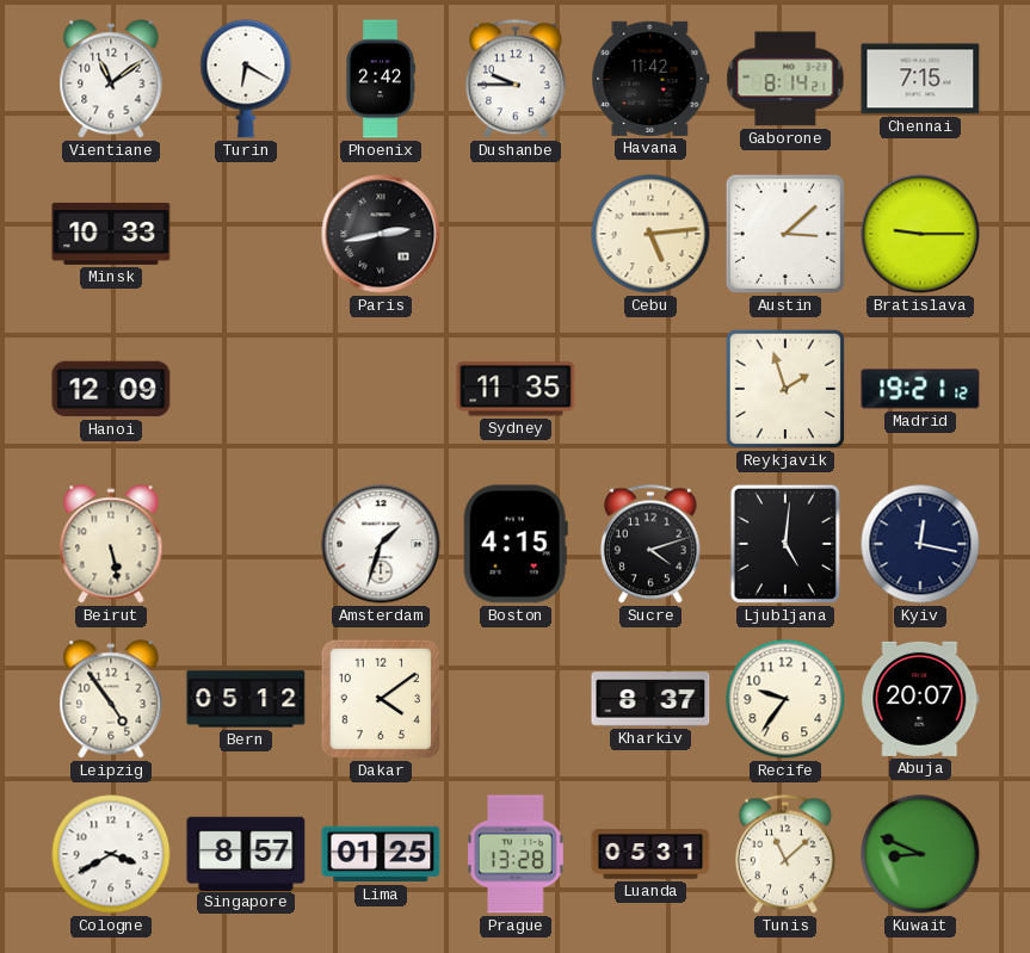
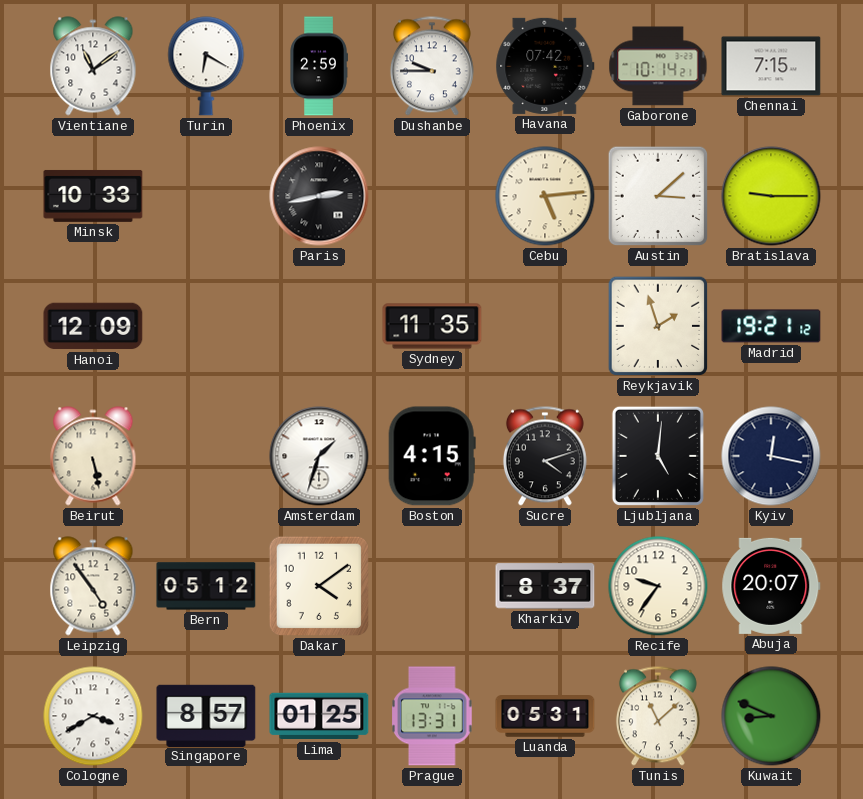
Phoenix: 2:42 -> 2:59
Havana: 11:42 -> 07:42
Gaborone: 8:14 -> 10:14
Prague: 13:28 -> 13:31
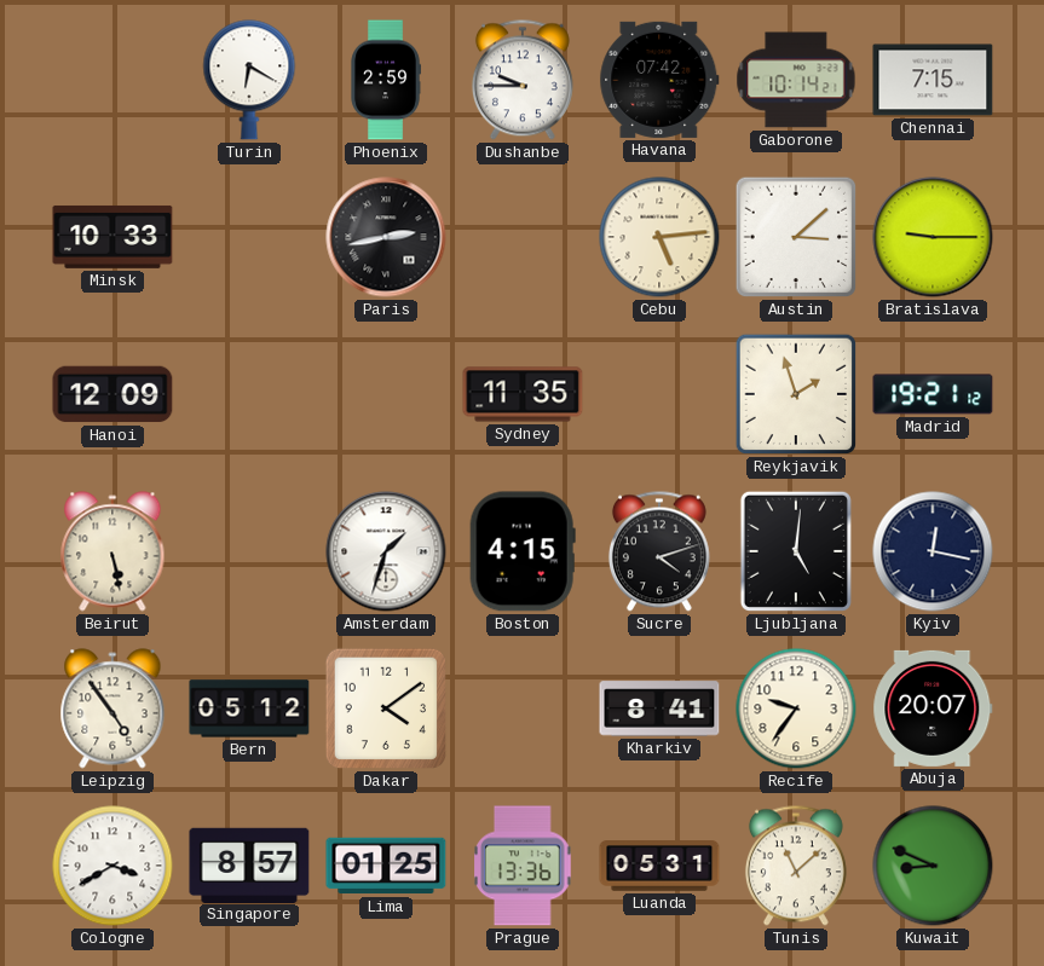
Vientiane: 11:09 -> none
Kharkiv: 8:37 -> 8:41
Prague: 13:31 -> 13:36
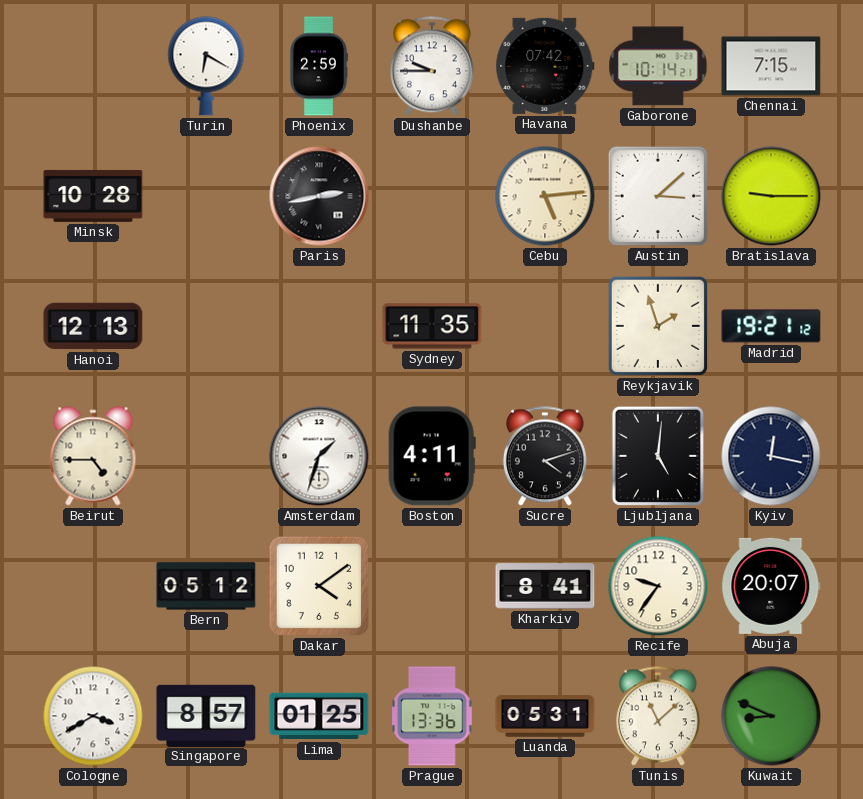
Minsk: 10:33 -> 10:28
Hanoi: 12:09 -> 12:13
Beirut: 5:28 -> 4:45
Boston: 4:15 -> 4:11
Leipzig: 4:54 -> none
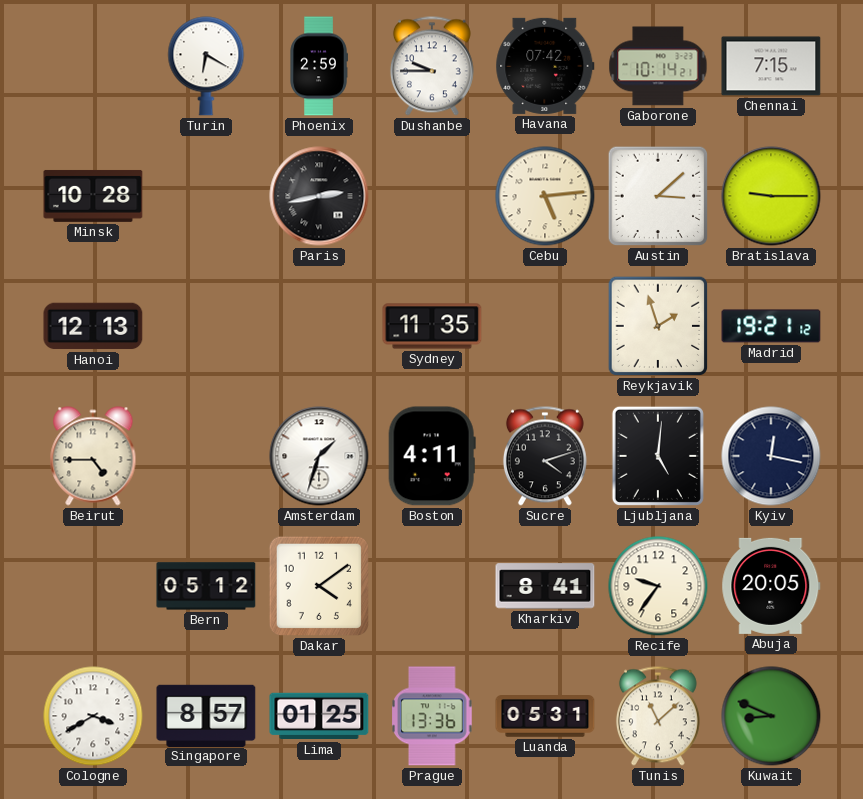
Abuja: 20:07 -> 20:05
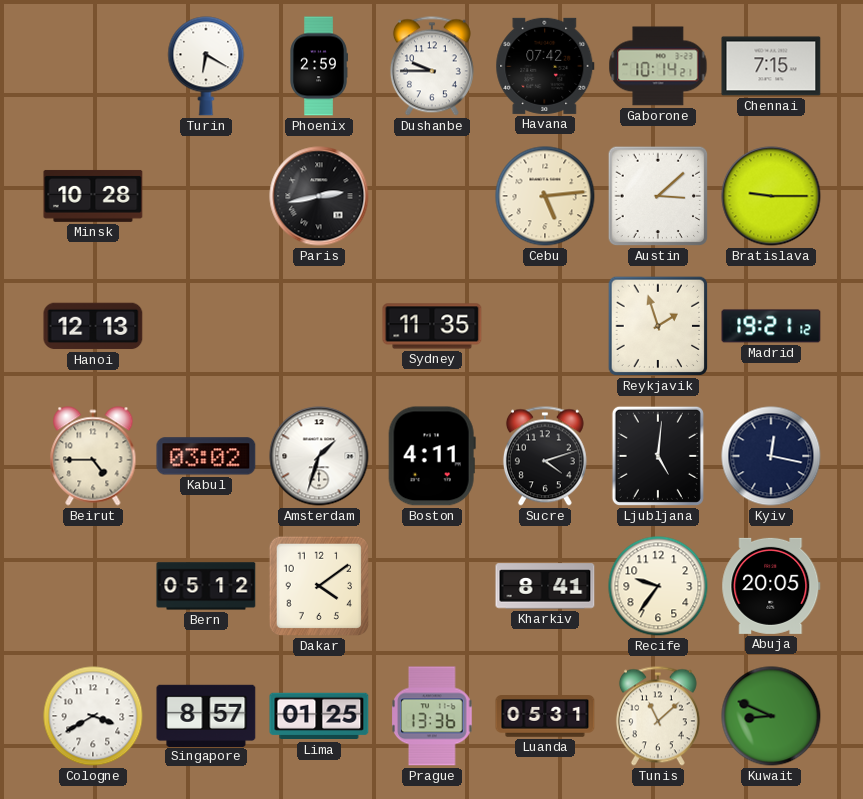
Kabul: none -> 03:02
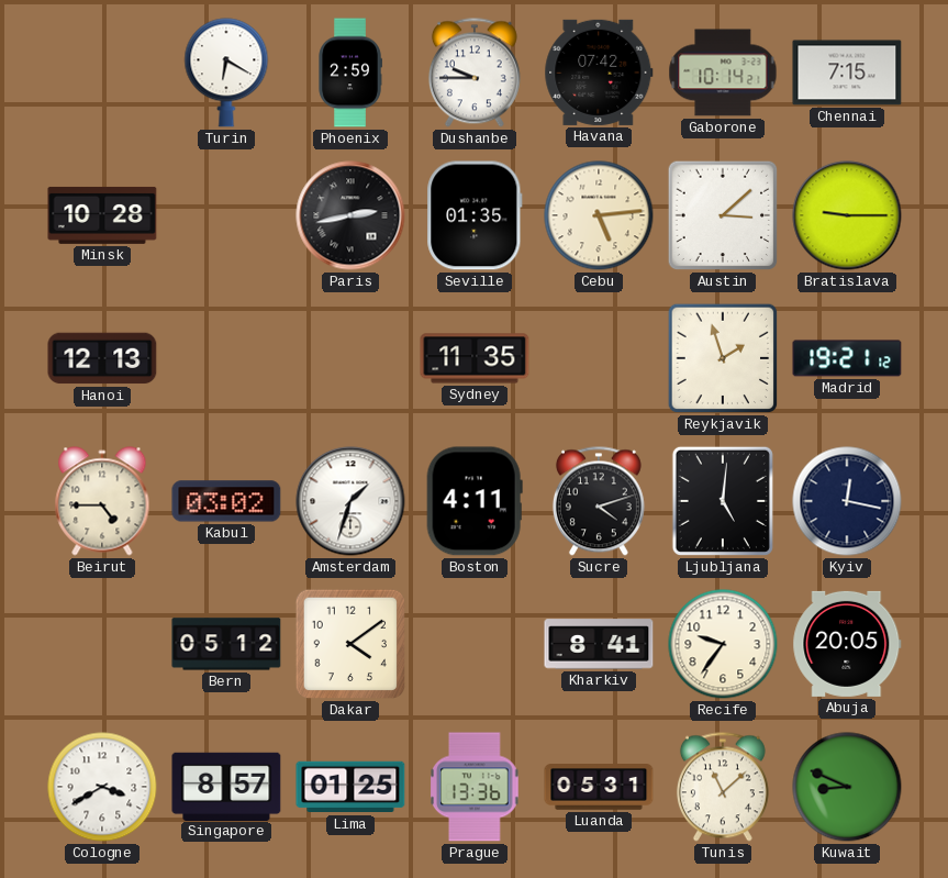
Seville: none -> 01:35
